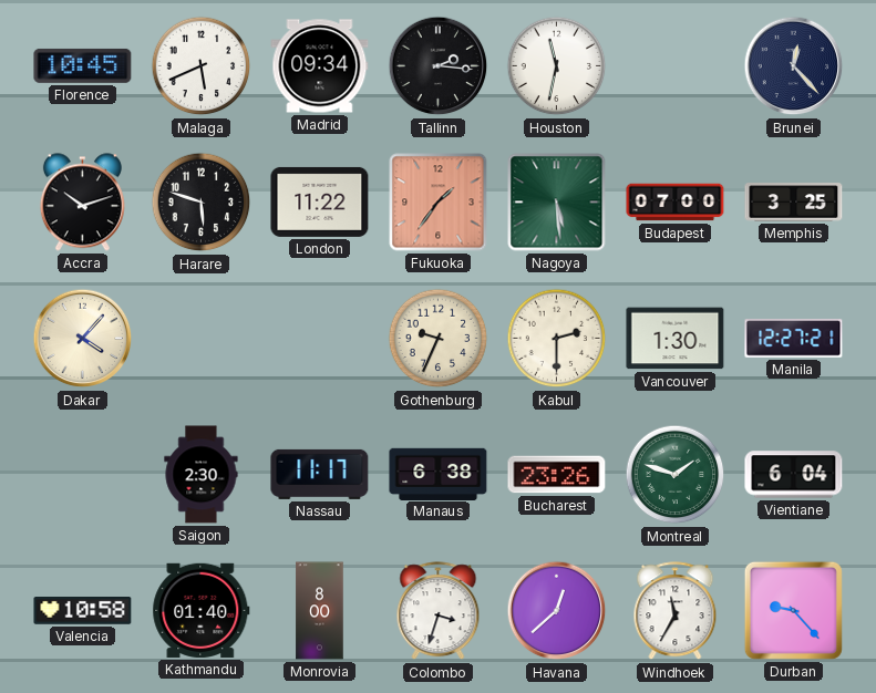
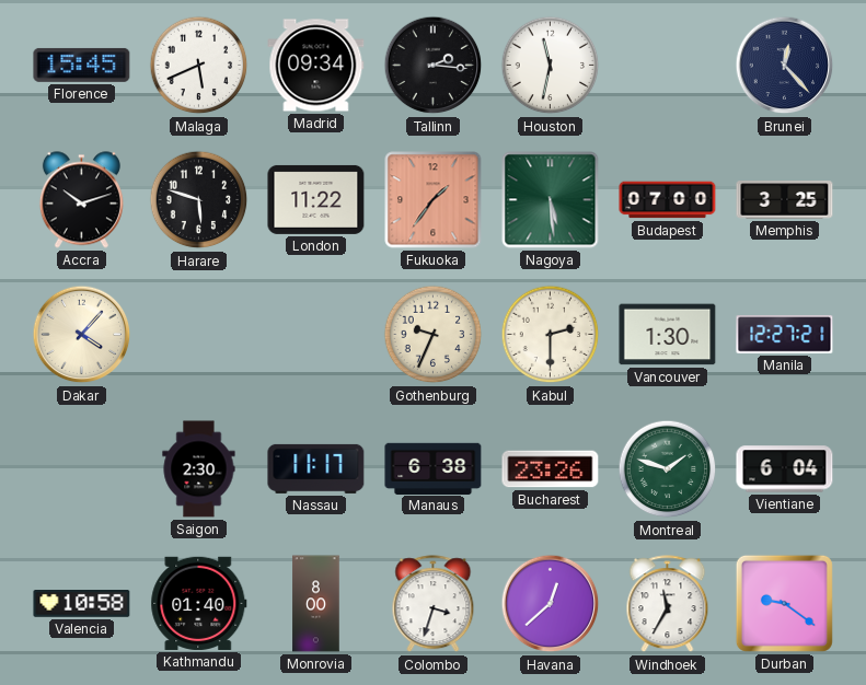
Florence: 10:45 -> 15:45
Durban: 9:23 -> 9:21
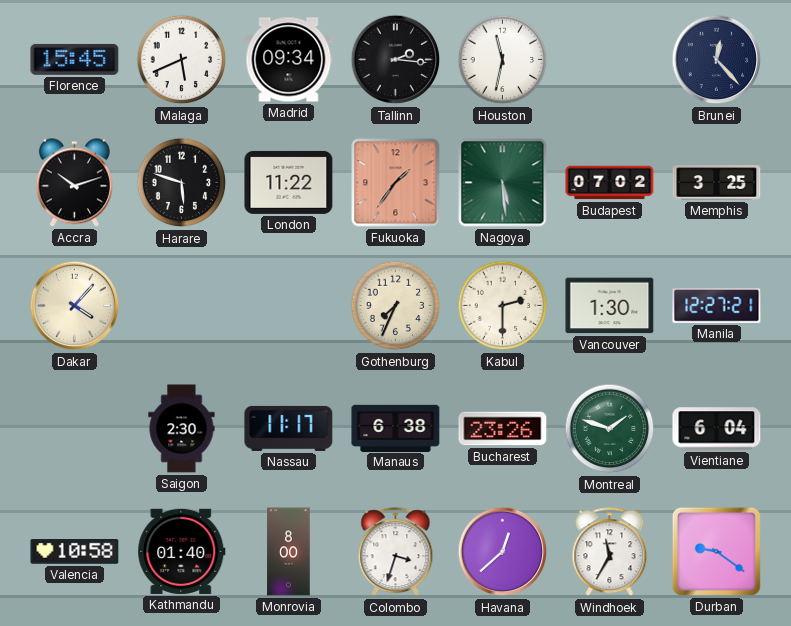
Budapest: 07:00 -> 07:02
Gothenburg: 9:34 -> 7:34
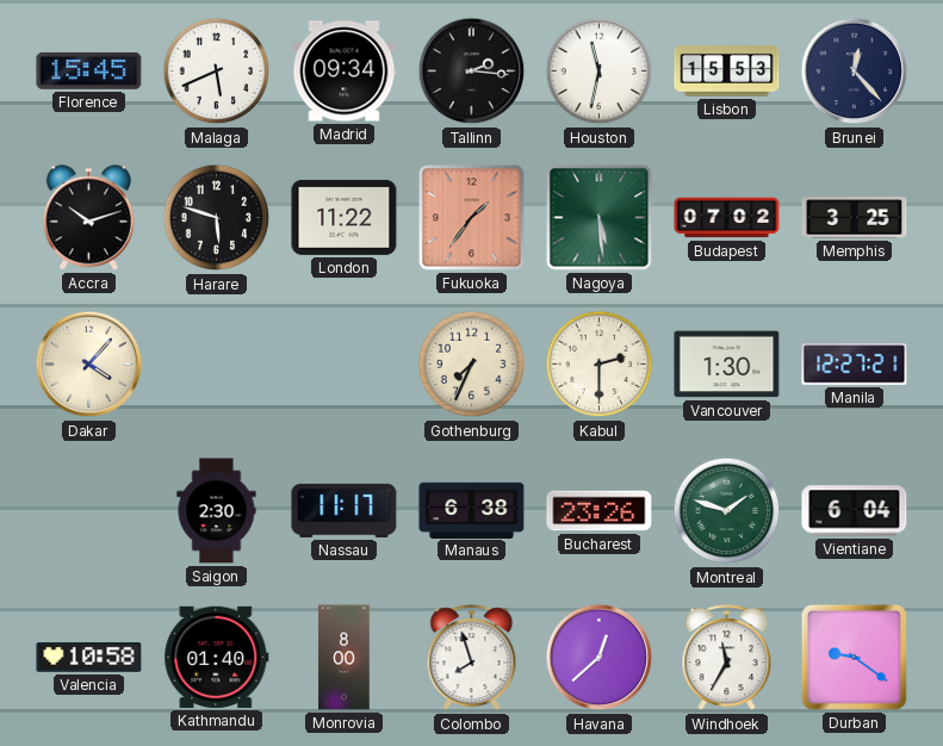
Lisbon: none -> 15:53
Colombo: 3:33 -> 7:57
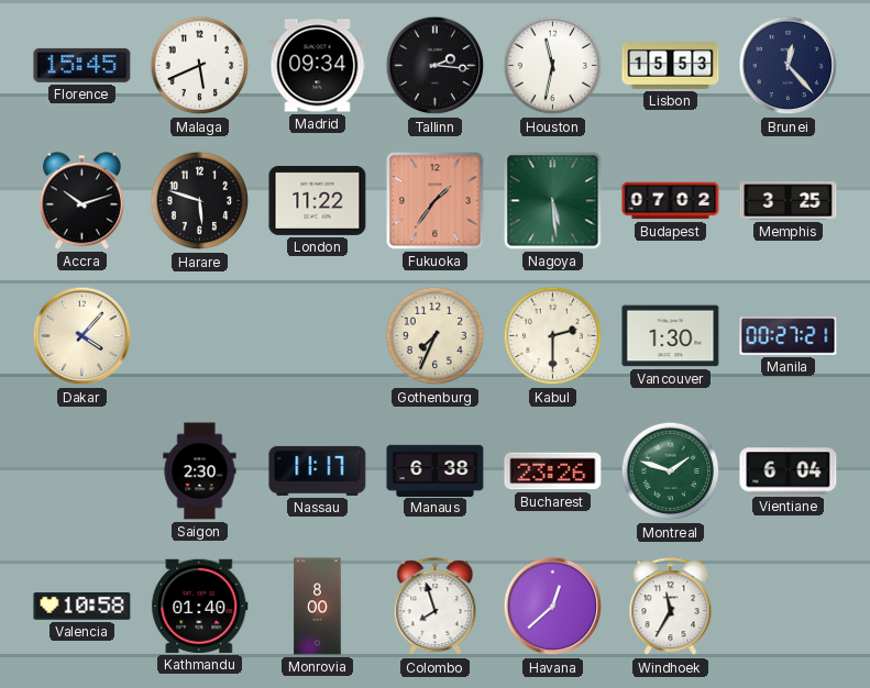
Manila: 12:27 -> 00:27
Durban: 9:21 -> none
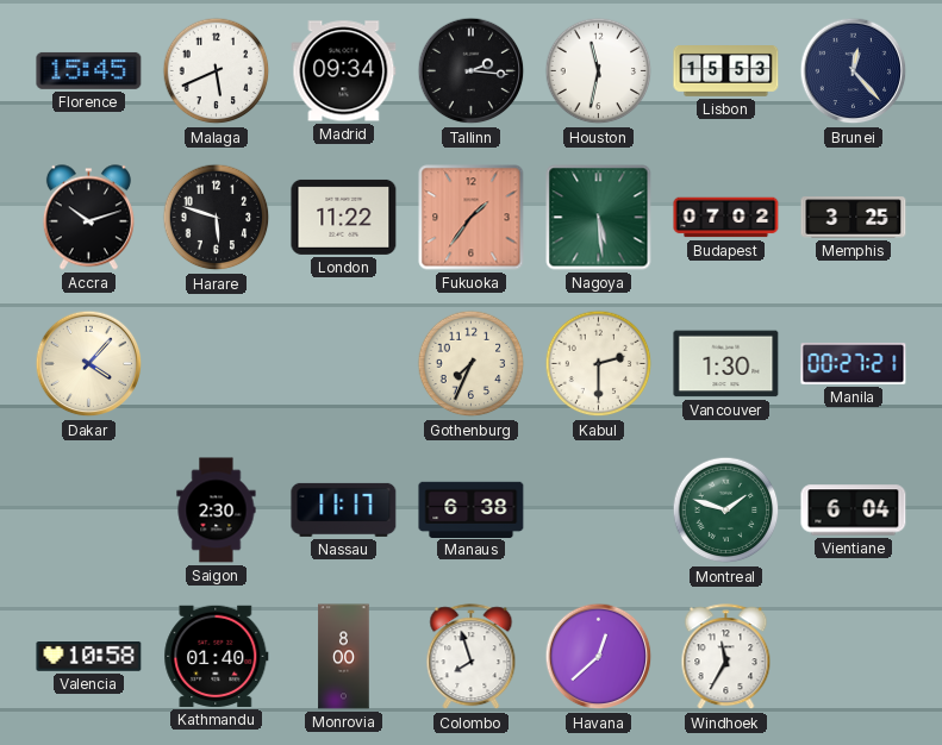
Bucharest: 23:26 -> none
